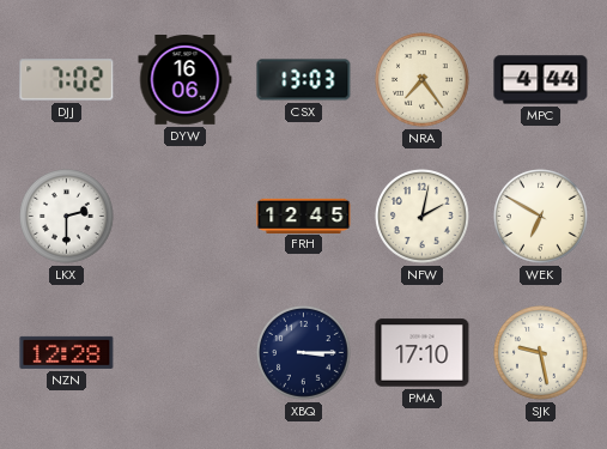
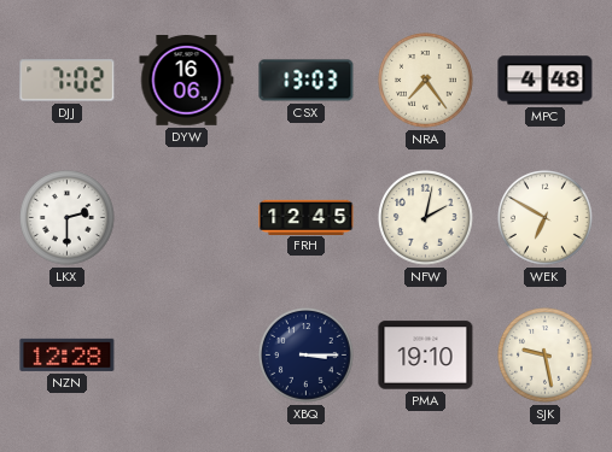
MPC: 4:44 -> 4:48
PMA: 17:10 -> 19:10
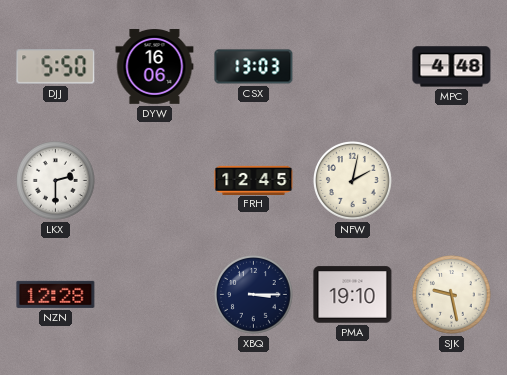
DJJ: 7:02 -> 5:50
NRA: 7:24 -> none
WEK: 6:50 -> none
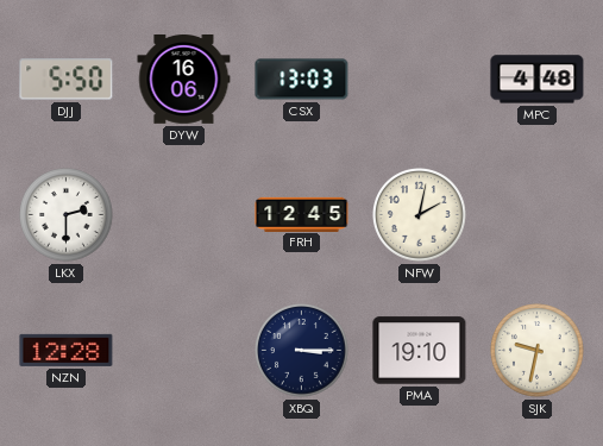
SJK: 9:28 -> 9:32
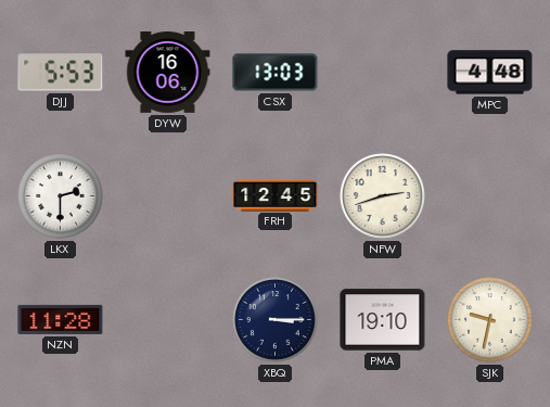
DJJ: 5:50 -> 5:53
NFW: 2:02 -> 2:42
NZN: 12:28 -> 11:28
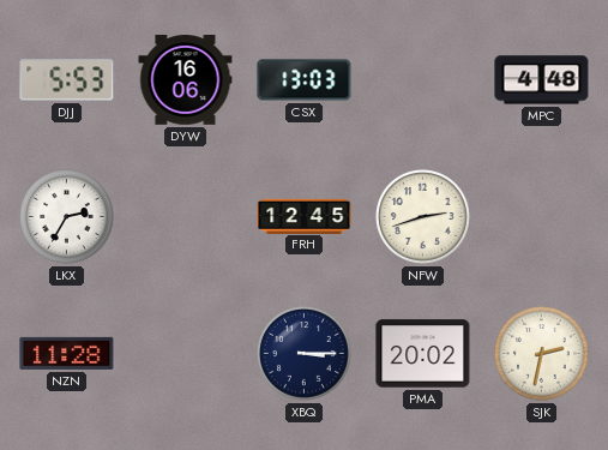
LKX: 2:30 -> 2:35
PMA: 19:10 -> 20:02
SJK: 9:32 -> 2:32
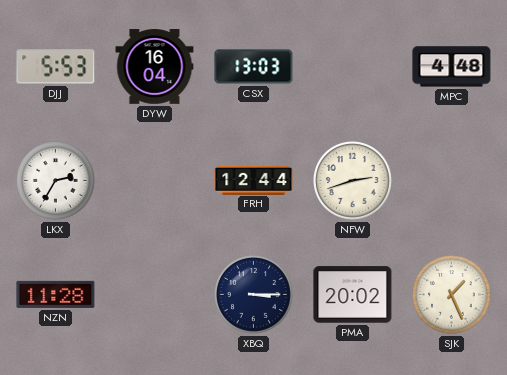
DYW: 16:06 -> 16:04
FRH: 12:45 -> 12:44
SJK: 2:32 -> 1:26
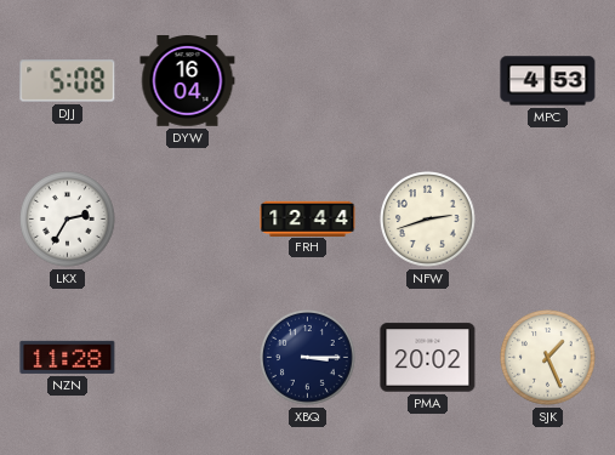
DJJ: 5:53 -> 5:08
CSX: 13:03 -> none
MPC: 4:48 -> 4:53
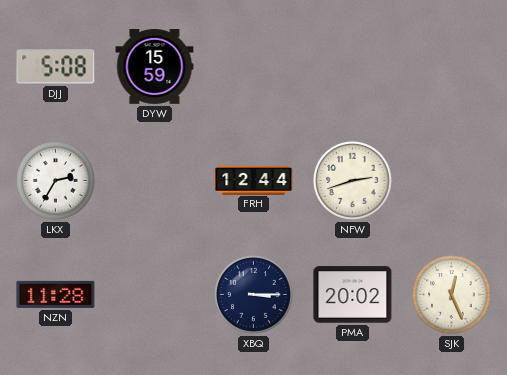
DYW: 16:04 -> 15:59
MPC: 4:53 -> none
SJK: 1:26 -> 12:26
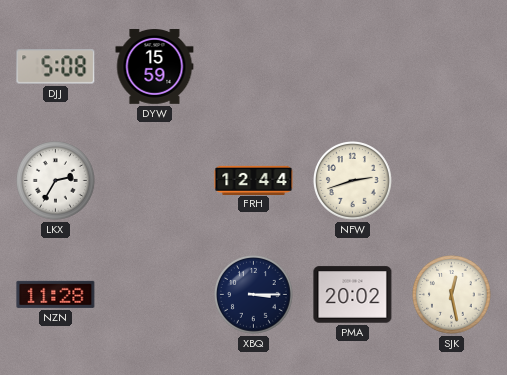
SJK: 12:26 -> 12:28
